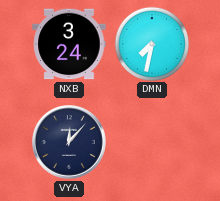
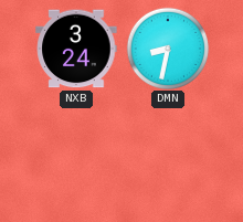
DMN: 7:32 -> 8:32
VYA: 12:07 -> none
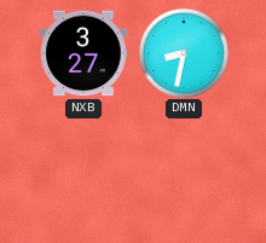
NXB: 3:24 -> 3:27
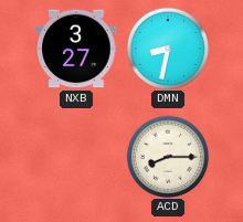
ACD: none -> 8:15
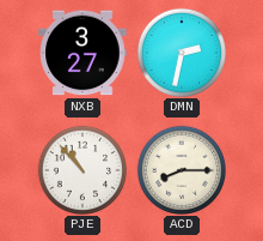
DMN: 8:32 -> 2:32
PJE: none -> 10:53
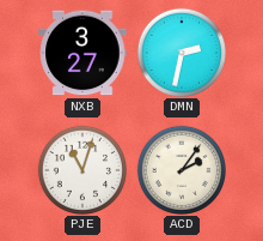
PJE: 10:53 -> 11:03
ACD: 8:15 -> 2:06
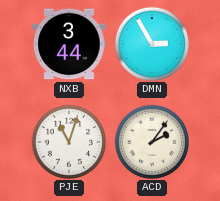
NXB: 3:27 -> 3:44
DMN: 2:32 -> 2:55
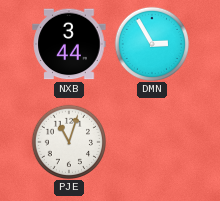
ACD: 2:06 -> none
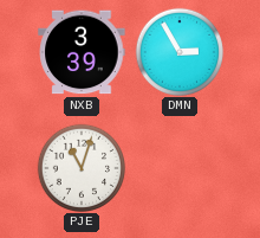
NXB: 3:44 -> 3:39
